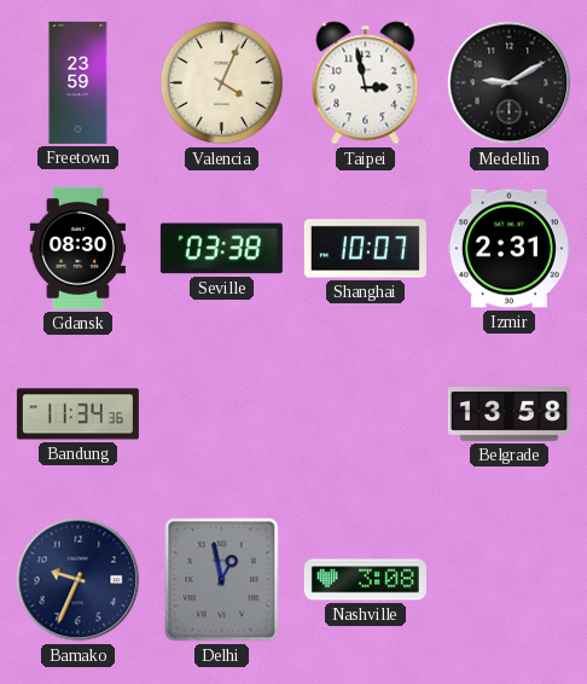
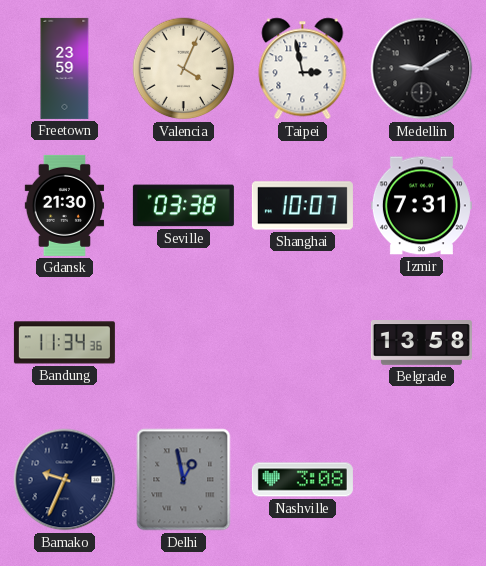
Gdansk: 08:30 -> 21:30
Izmir: 2:31 -> 7:31
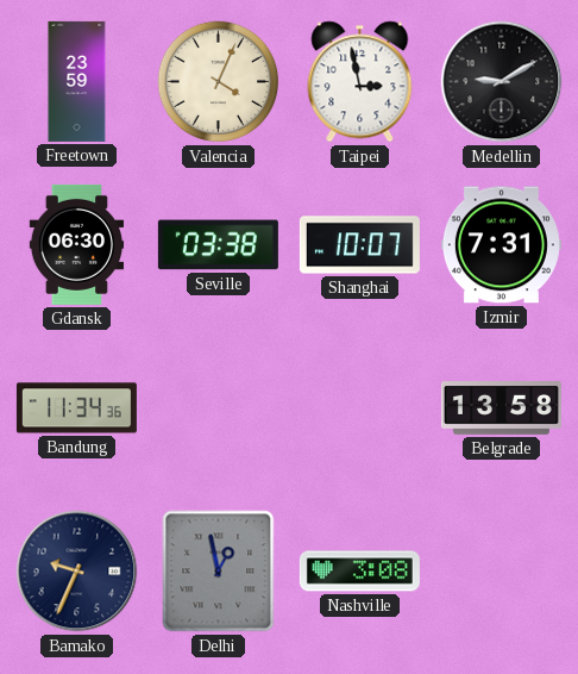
Gdansk: 21:30 -> 06:30
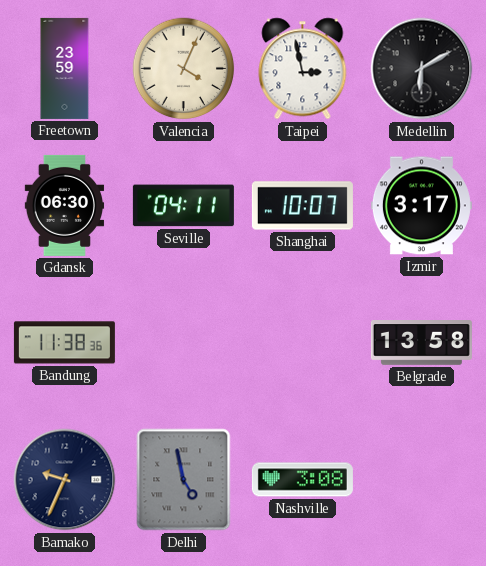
Medellin: 9:10 -> 6:10
Seville: 03:38 -> 04:11
Izmir: 7:31 -> 3:17
Bandung: 11:34 -> 11:38
Delhi: 12:58 -> 4:58
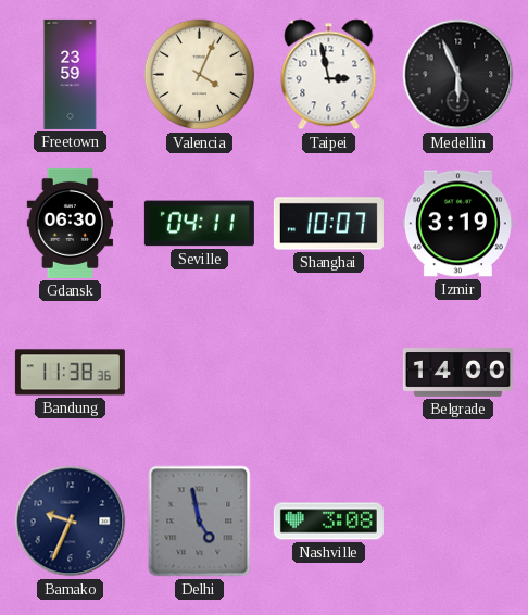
Medellin: 6:10 -> 5:56
Izmir: 3:17 -> 3:19
Belgrade: 13:58 -> 14:00
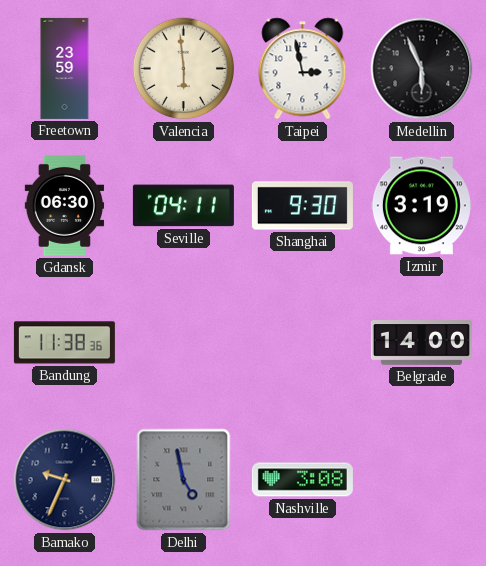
Valencia: 4:04 -> 5:59
Shanghai: 10:07 -> 9:30
